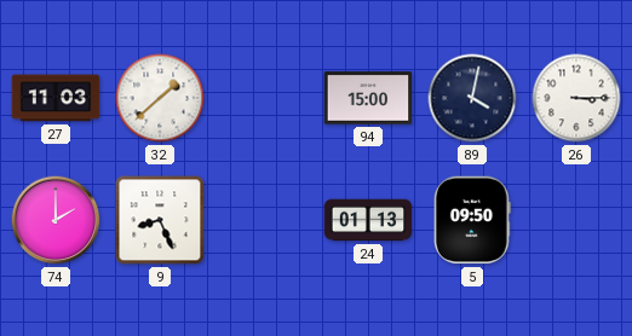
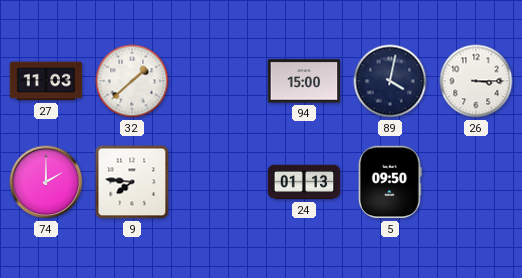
9: 8:26 -> 7:46
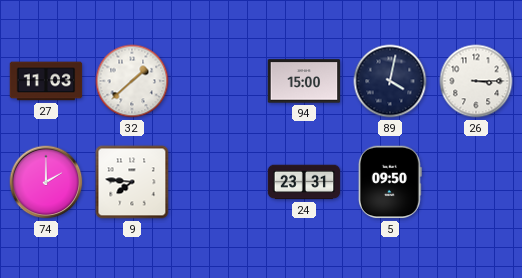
24: 01:13 -> 23:31
